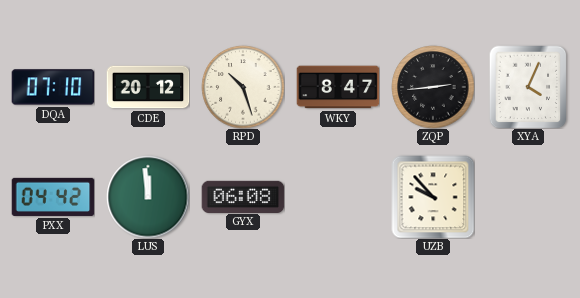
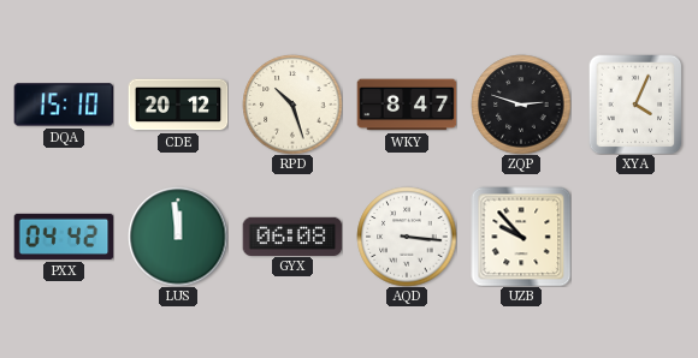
DQA: 07:10 -> 15:10
ZQP: 2:44 -> 2:48
AQD: none -> 3:16
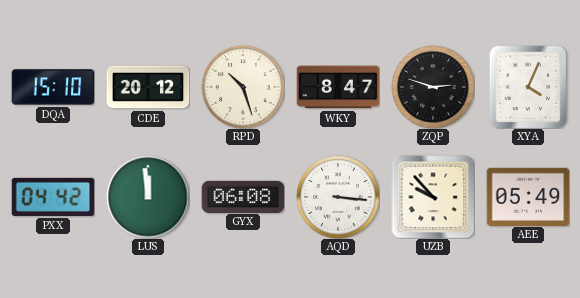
AEE: none -> 05:49
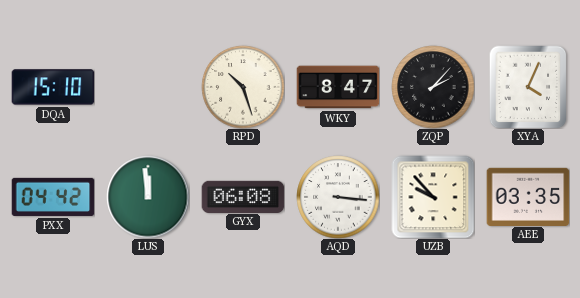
CDE: 20:12 -> none
ZQP: 2:48 -> 2:07
AEE: 05:49 -> 03:35
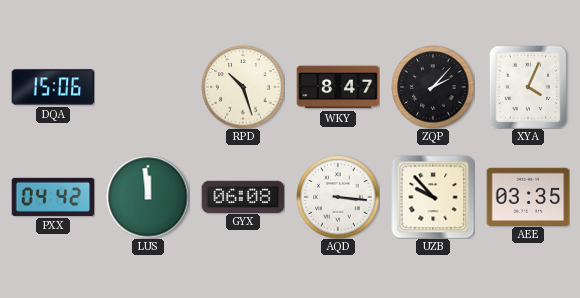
DQA: 15:10 -> 15:06
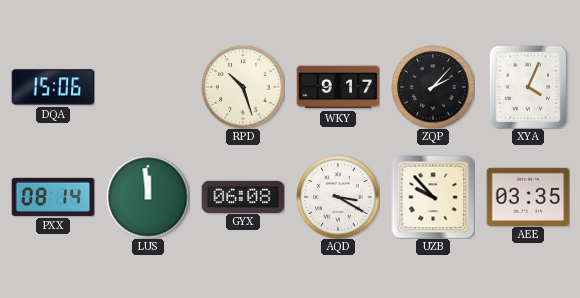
WKY: 8:47 -> 9:17
PXX: 04:42 -> 08:14
AQD: 3:16 -> 3:20
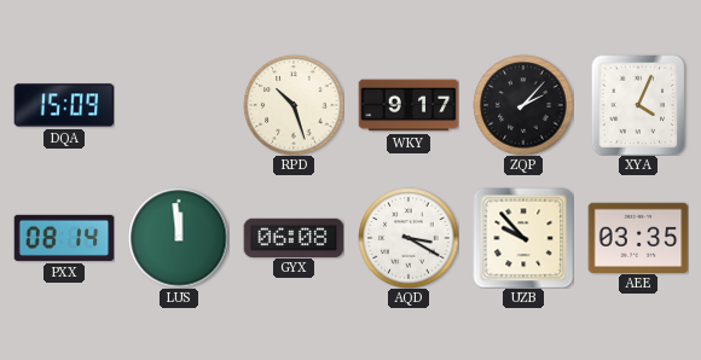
DQA: 15:06 -> 15:09
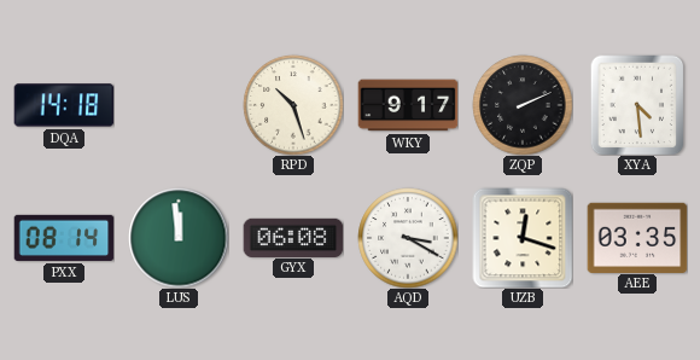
DQA: 15:09 -> 14:18
ZQP: 2:07 -> 2:11
XYA: 4:04 -> 4:29
UZB: 9:53 -> 12:18
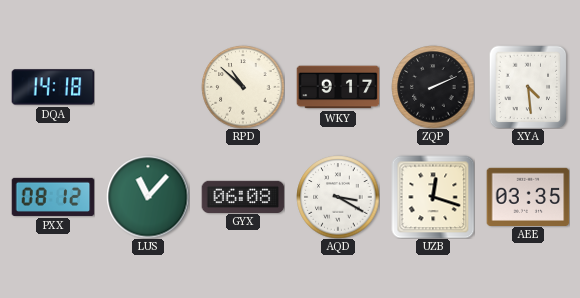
RPD: 10:27 -> 10:52
PXX: 08:14 -> 08:12
LUS: 11:59 -> 11:07
